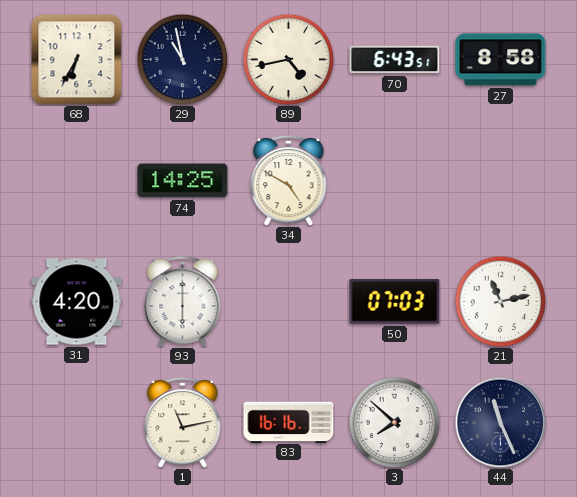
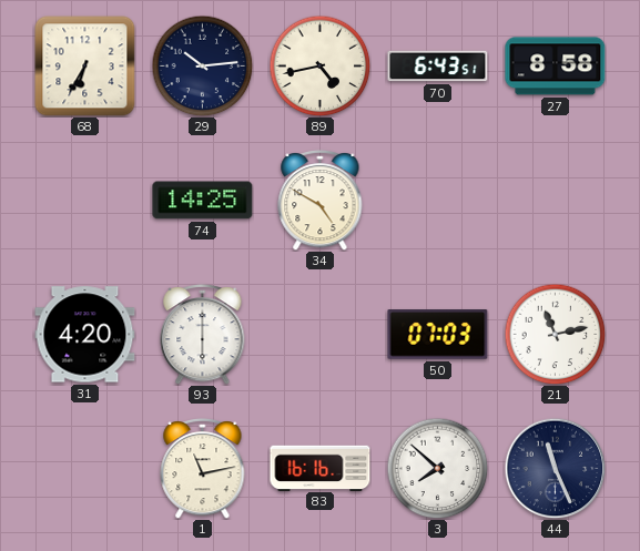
29: 10:58 -> 10:14
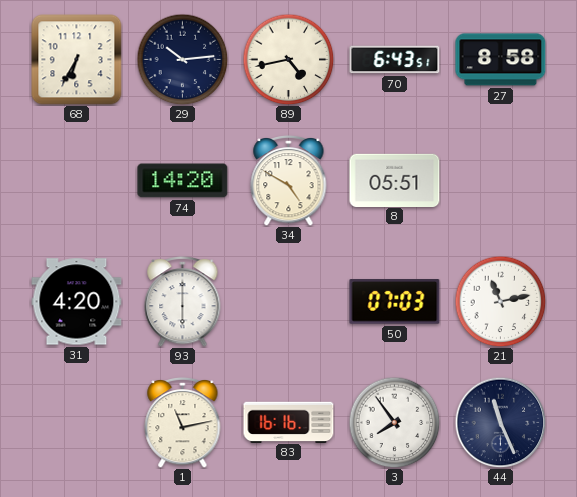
74: 14:25 -> 14:20
8: none -> 05:51
3: 7:52 -> 7:54
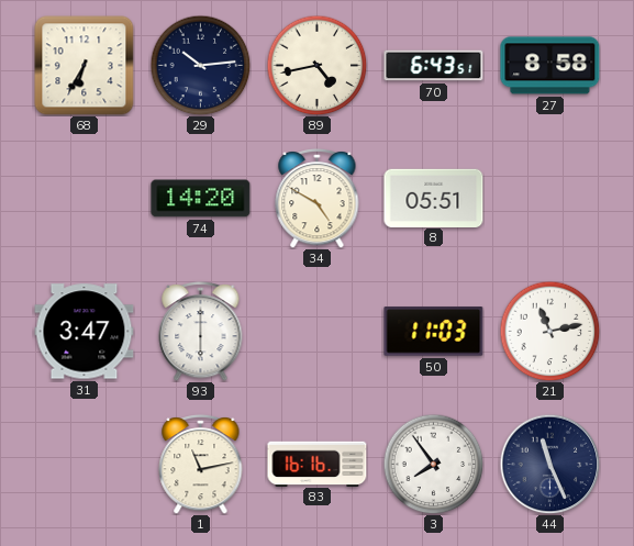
31: 4:20 -> 3:47
50: 07:03 -> 11:03
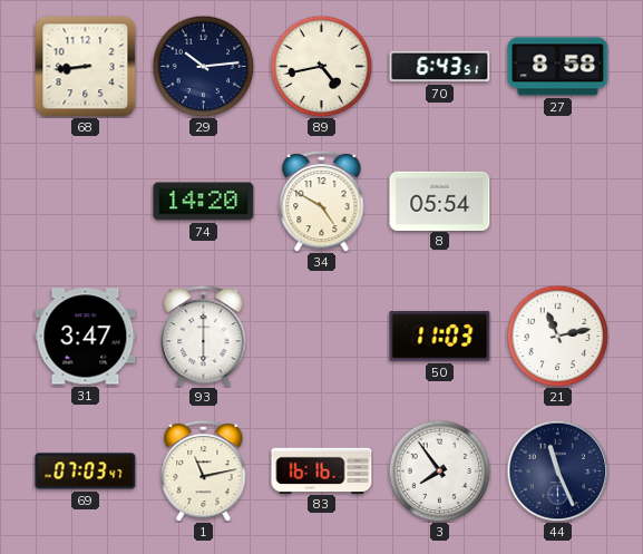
68: 6:35 -> 8:44
8: 05:51 -> 05:54
69: none -> 07:03
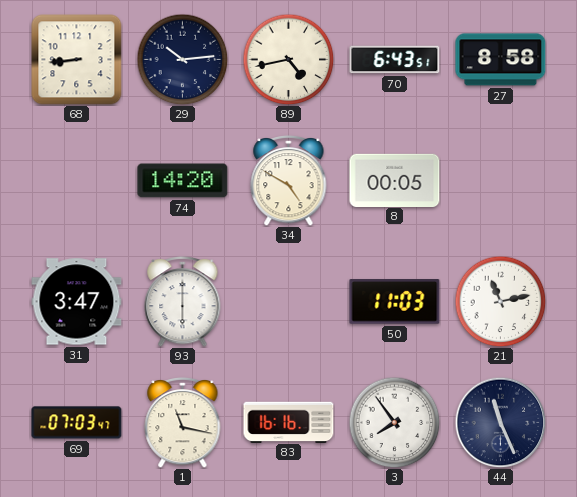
8: 05:54 -> 00:05
1: 11:13 -> 11:17
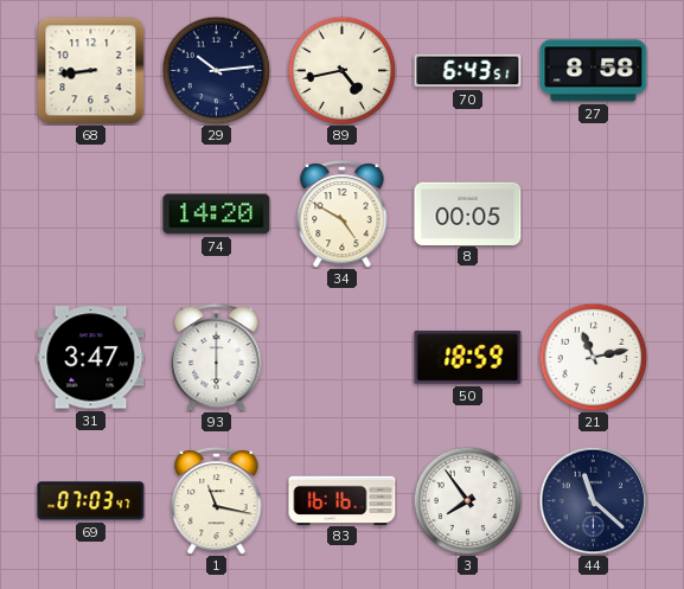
50: 11:03 -> 18:59
44: 11:26 -> 11:22
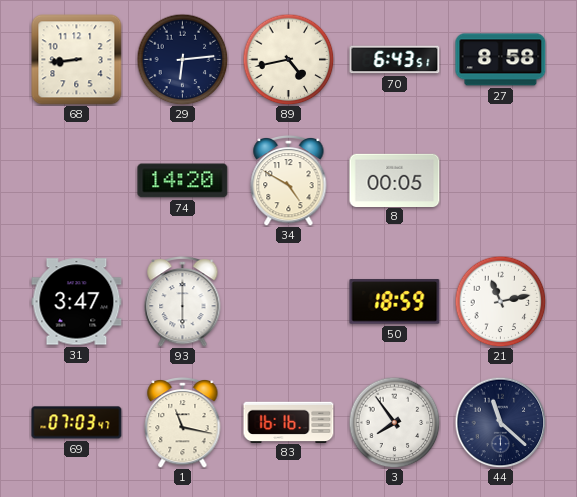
29: 10:14 -> 6:14
